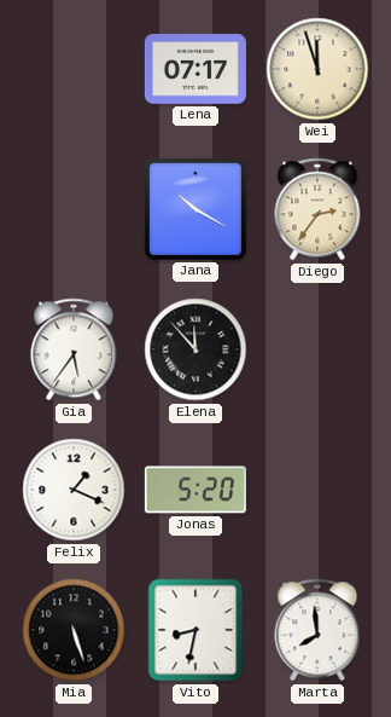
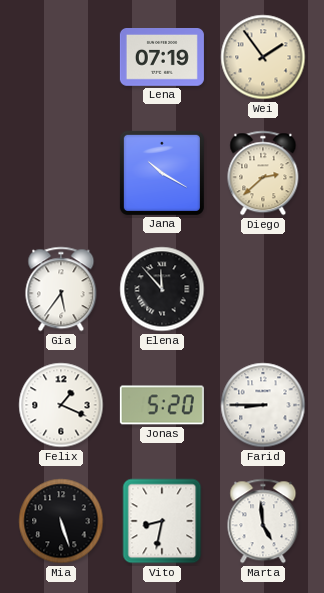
Lena: 07:17 -> 07:19
Wei: 11:57 -> 1:54
Diego: 2:36 -> 2:38
Farid: none -> 8:45
Marta: 7:59 -> 4:59
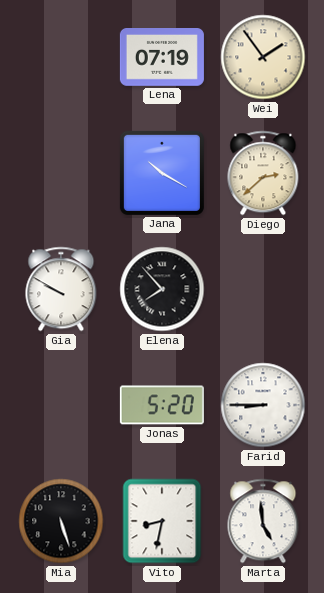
Gia: 5:36 -> 9:50
Elena: 11:53 -> 7:53
Felix: 1:19 -> none
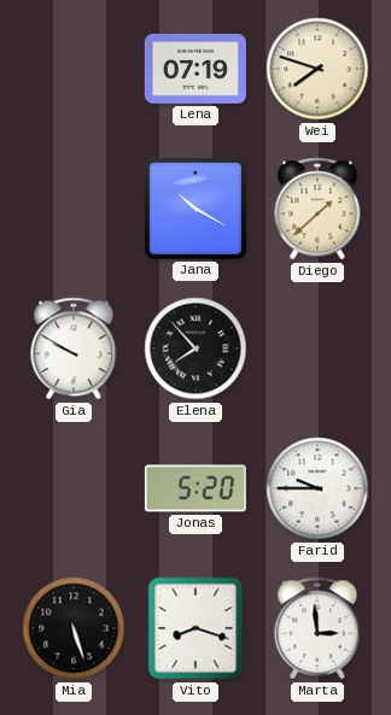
Wei: 1:54 -> 7:48
Diego: 2:38 -> 1:38
Farid: 8:45 -> 9:45
Vito: 8:32 -> 8:18
Marta: 4:59 -> 2:59
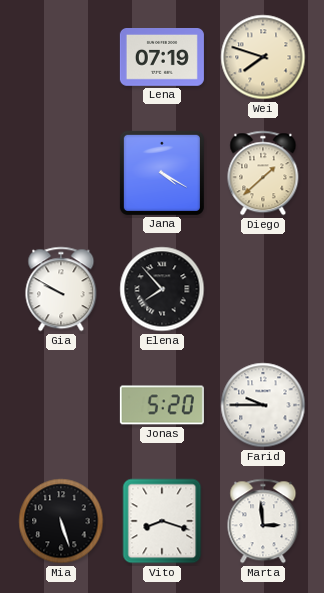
Jana: 10:20 -> 4:20
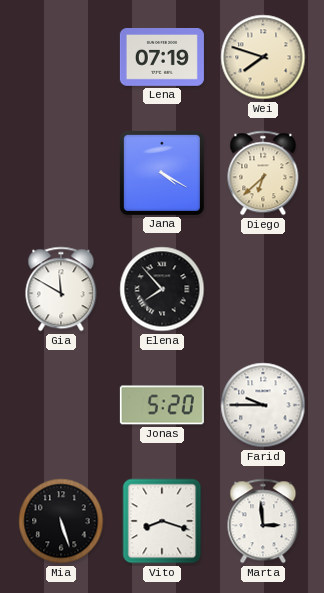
Diego: 1:38 -> 6:38
Gia: 9:50 -> 11:50
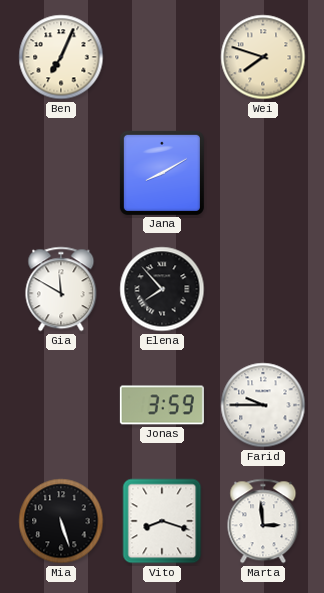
Ben: none -> 7:04
Lena: 07:19 -> none
Jana: 4:20 -> 8:10
Diego: 6:38 -> none
Jonas: 5:20 -> 3:59
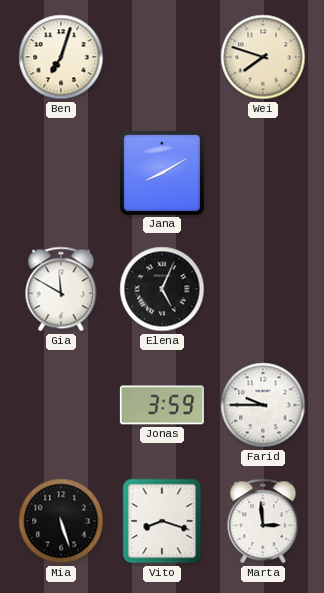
Ben: 7:04 -> 7:03
Elena: 7:53 -> 5:04
